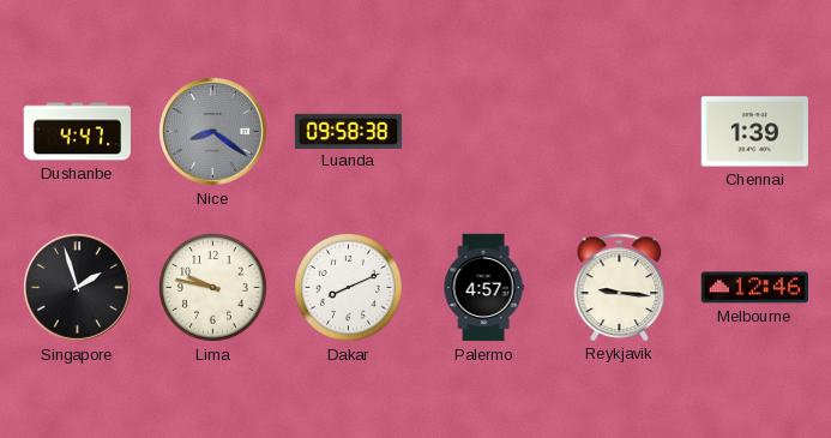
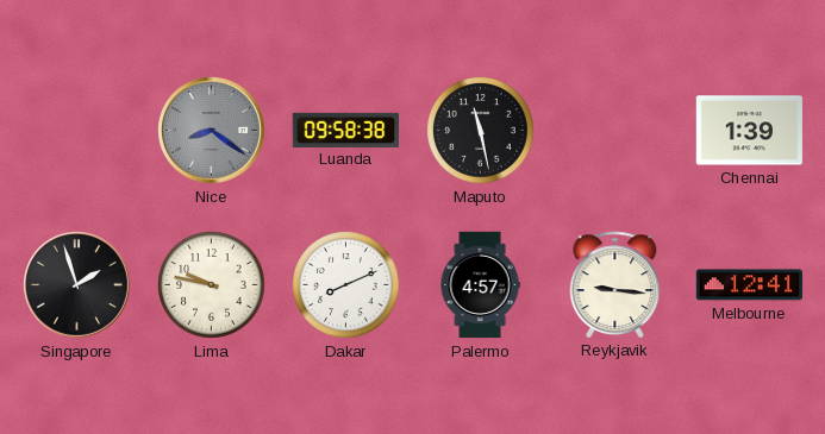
Dushanbe: 4:47 -> none
Maputo: none -> 11:28
Melbourne: 12:46 -> 12:41
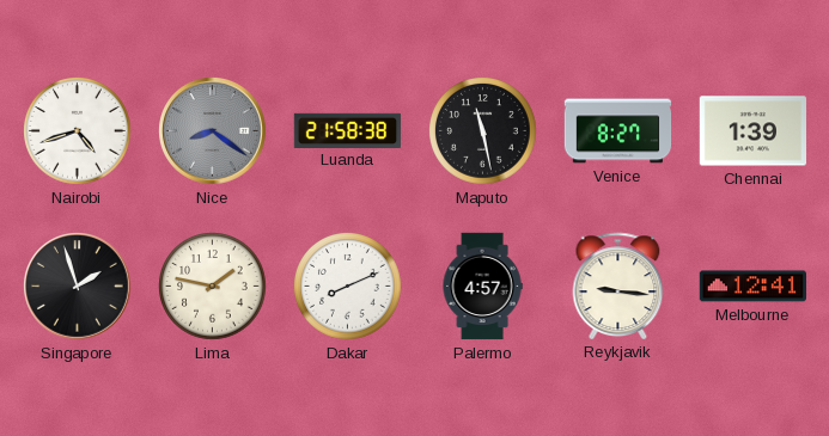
Nairobi: none -> 4:42
Luanda: 09:58 -> 21:58
Venice: none -> 8:27
Lima: 9:47 -> 1:47
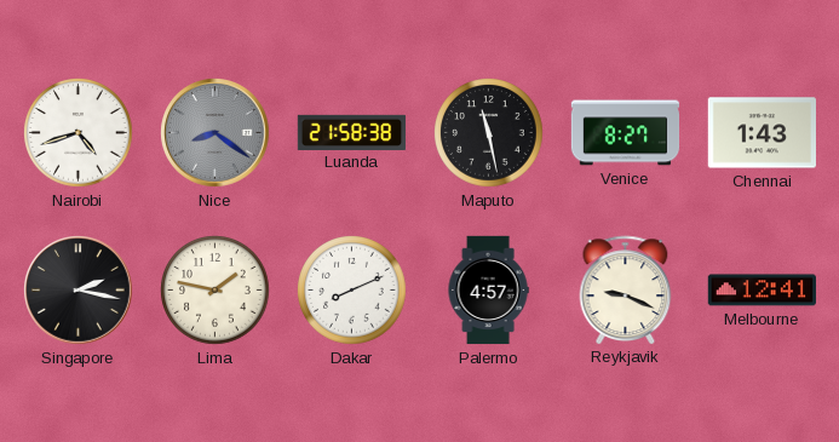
Chennai: 1:39 -> 1:43
Singapore: 1:57 -> 2:17
Reykjavik: 9:16 -> 9:19
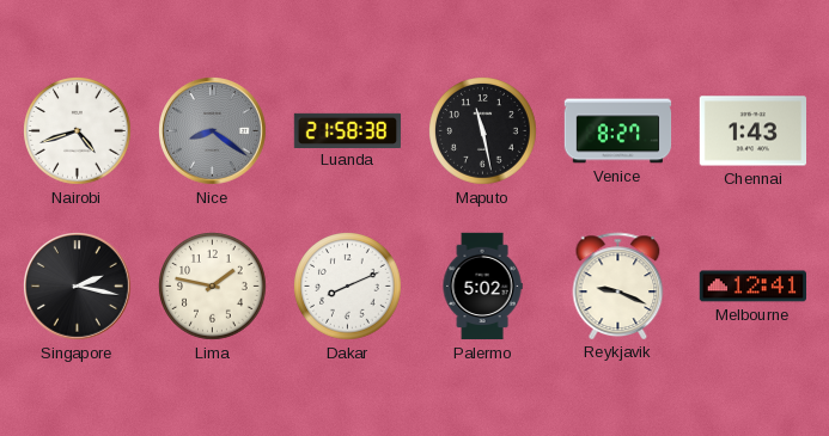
Palermo: 4:57 -> 5:02
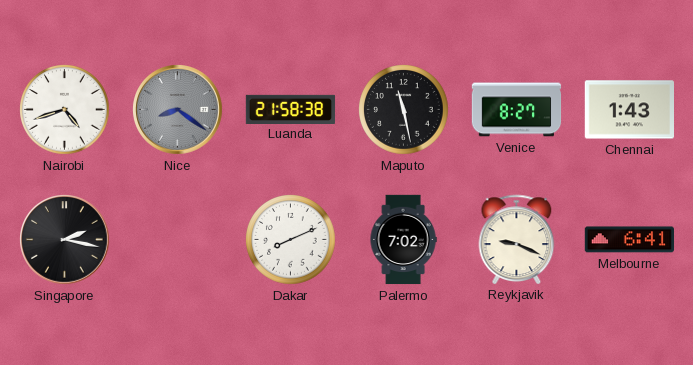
Lima: 1:47 -> none
Palermo: 5:02 -> 7:02
Melbourne: 12:41 -> 6:41
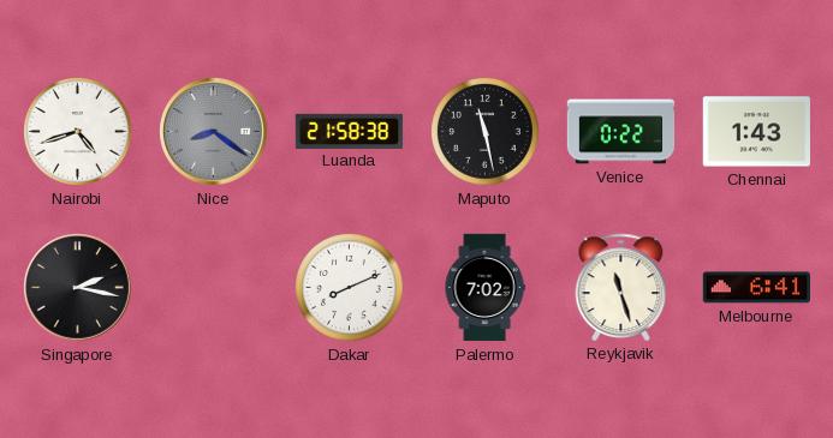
Venice: 8:27 -> 0:22
Reykjavik: 9:19 -> 11:27
